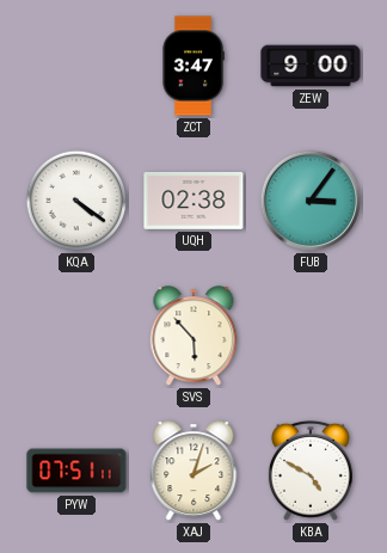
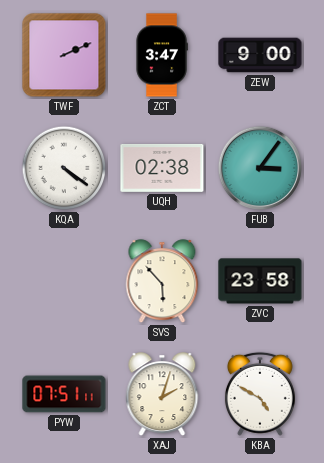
TWF: none -> 2:11
ZVC: none -> 23:58
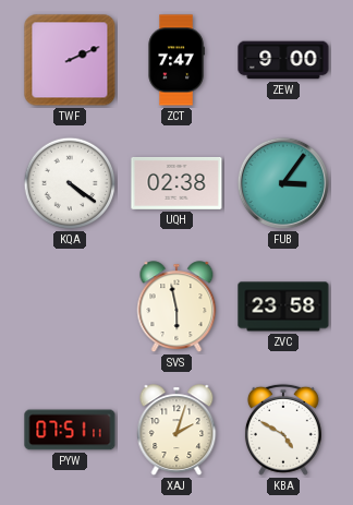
ZCT: 3:47 -> 7:47
SVS: 5:53 -> 5:58
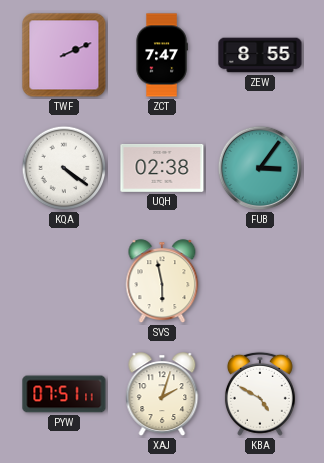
ZEW: 9:00 -> 8:55
ZVC: 23:58 -> none
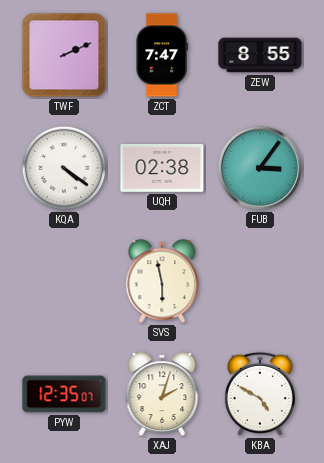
PYW: 07:51 -> 12:35
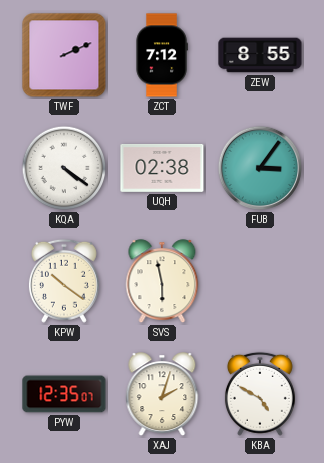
ZCT: 7:47 -> 7:12
KPW: none -> 10:21
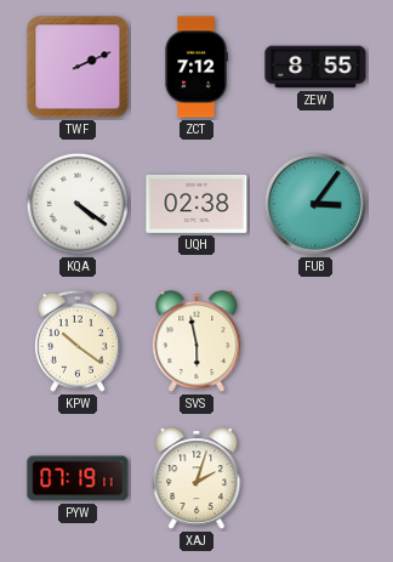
PYW: 12:35 -> 07:19
KBA: 4:50 -> none
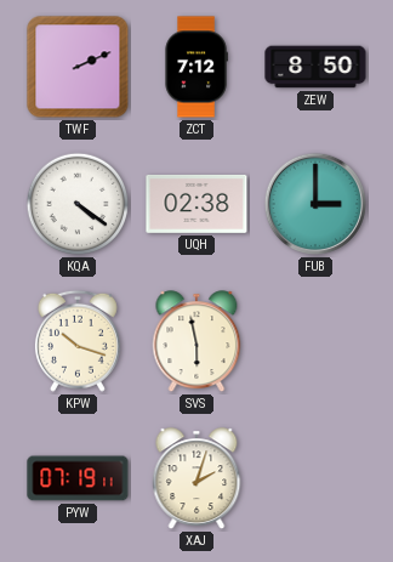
ZEW: 8:55 -> 8:50
FUB: 3:06 -> 3:00
KPW: 10:21 -> 10:18
